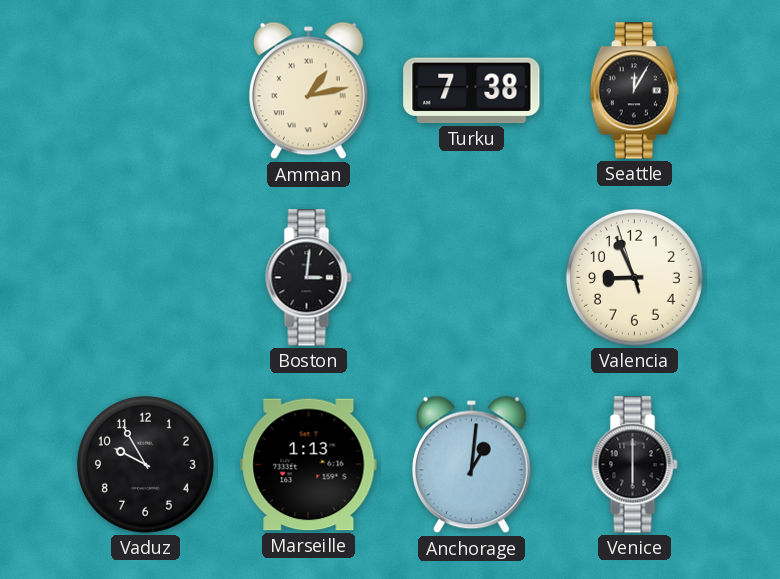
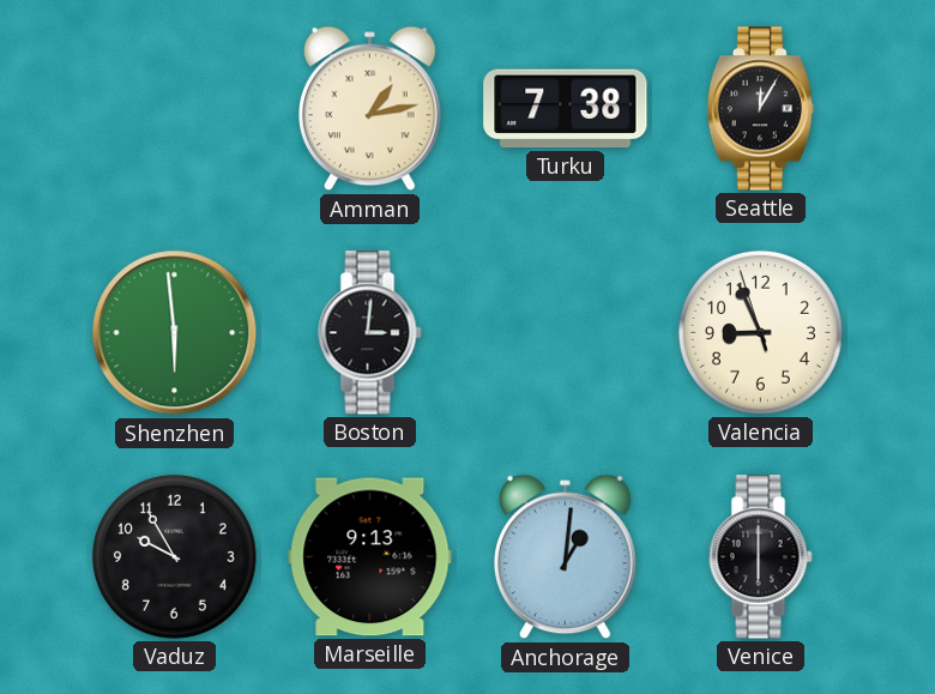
Shenzhen: none -> 5:59
Marseille: 1:13 -> 9:13
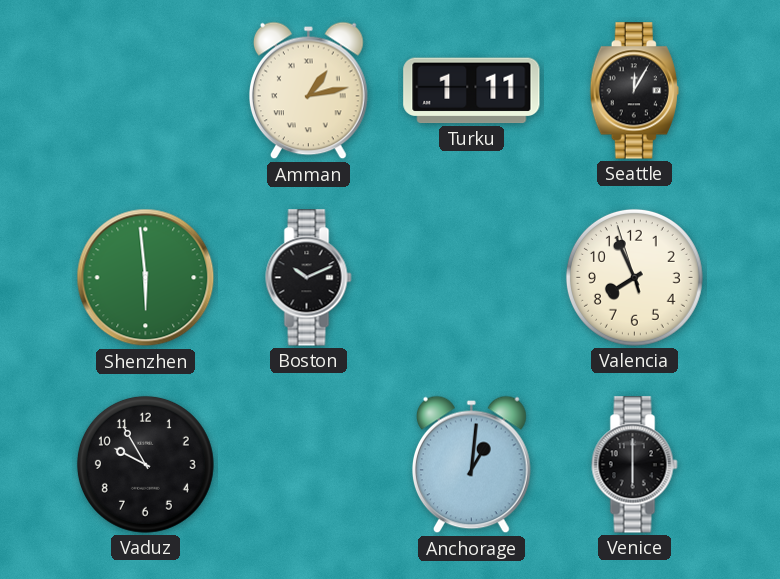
Turku: 7:38 -> 1:11
Boston: 3:01 -> 10:11
Valencia: 8:55 -> 7:55
Marseille: 9:13 -> none
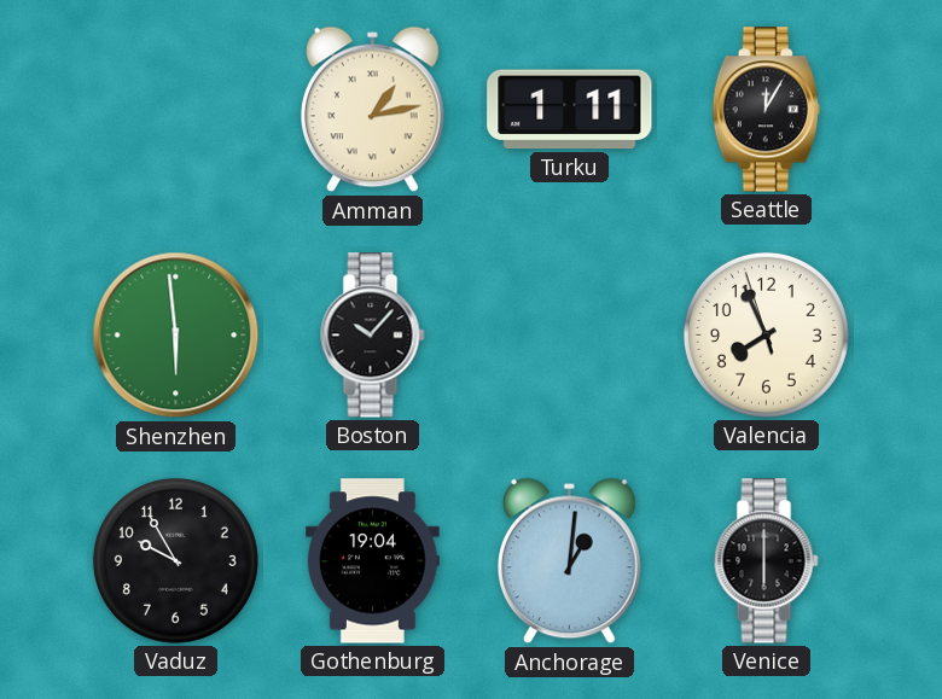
Boston: 10:11 -> 10:07
Gothenburg: none -> 19:04
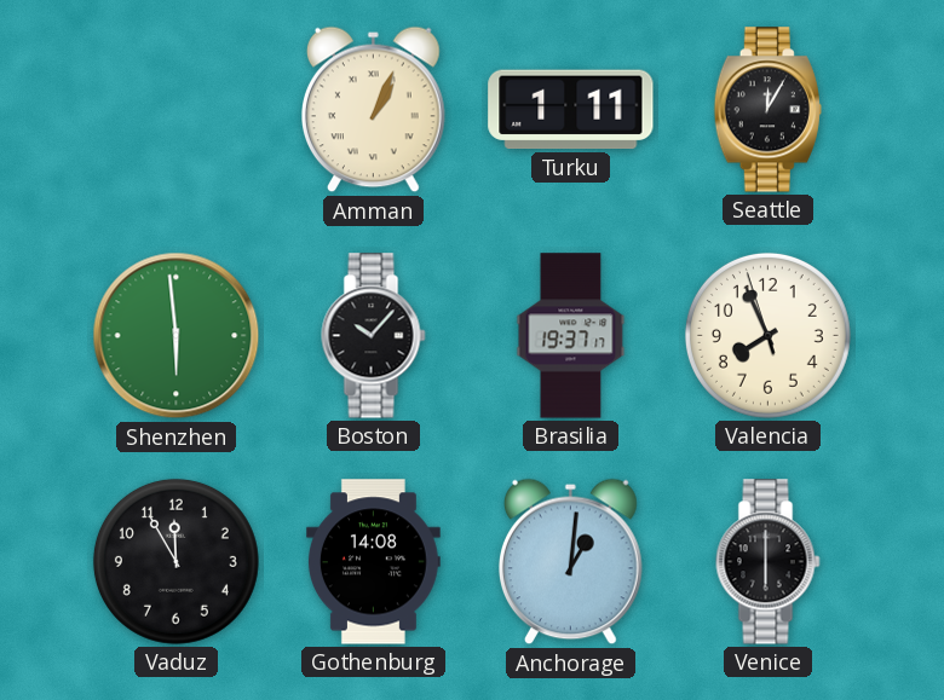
Amman: 1:13 -> 1:04
Brasilia: none -> 19:37
Vaduz: 9:55 -> 11:55
Gothenburg: 19:04 -> 14:08
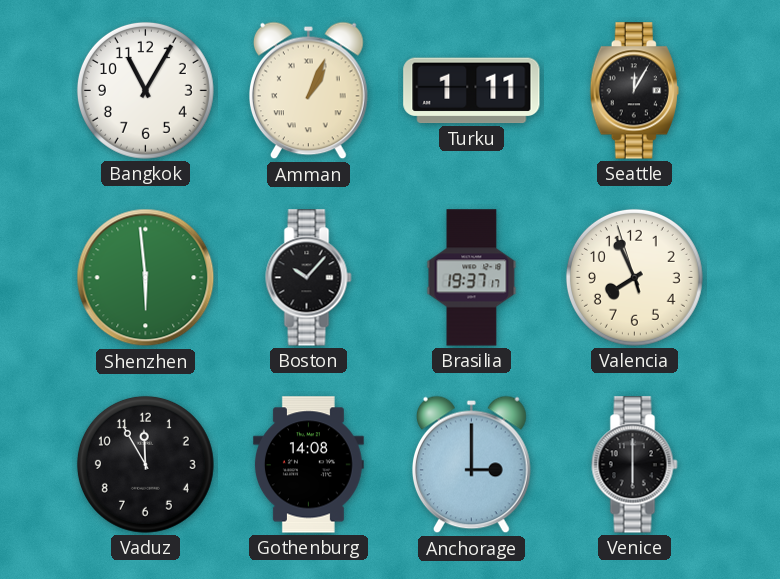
Bangkok: none -> 11:05
Anchorage: 1:01 -> 3:00
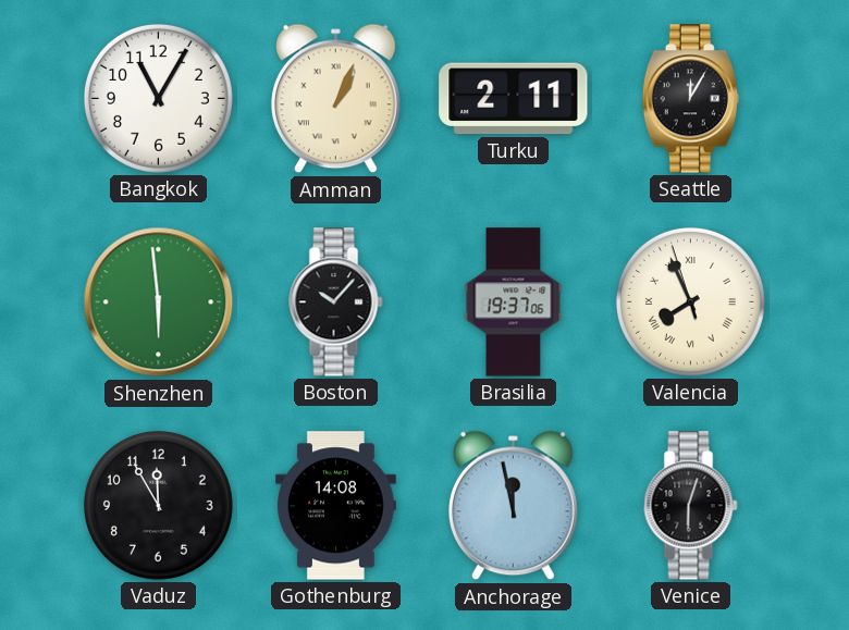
Turku: 1:11 -> 2:11
Brasilia: 19:37:17 -> 19:37:06
Valencia numerals: Arabic -> Roman
Anchorage: 3:00 -> 11:58
Venice: 6:00 -> 6:03
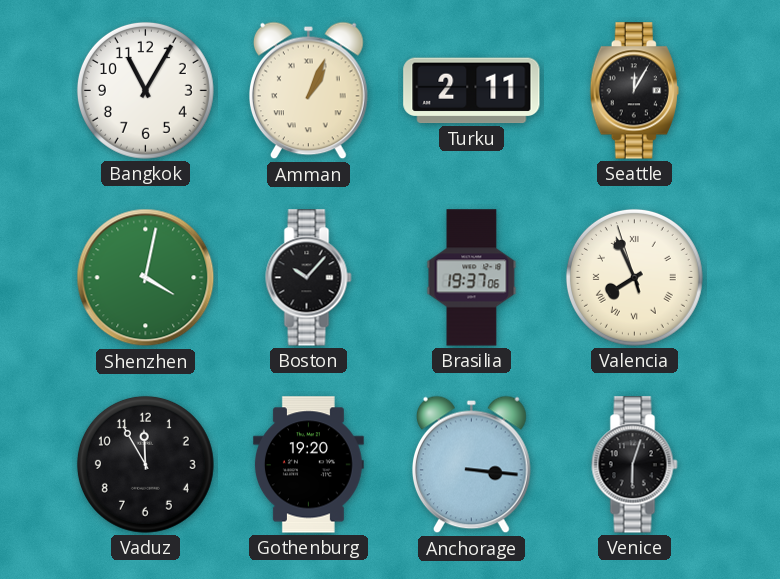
Shenzhen: 5:59 -> 4:02
Gothenburg: 14:08 -> 19:20
Anchorage: 11:58 -> 3:16
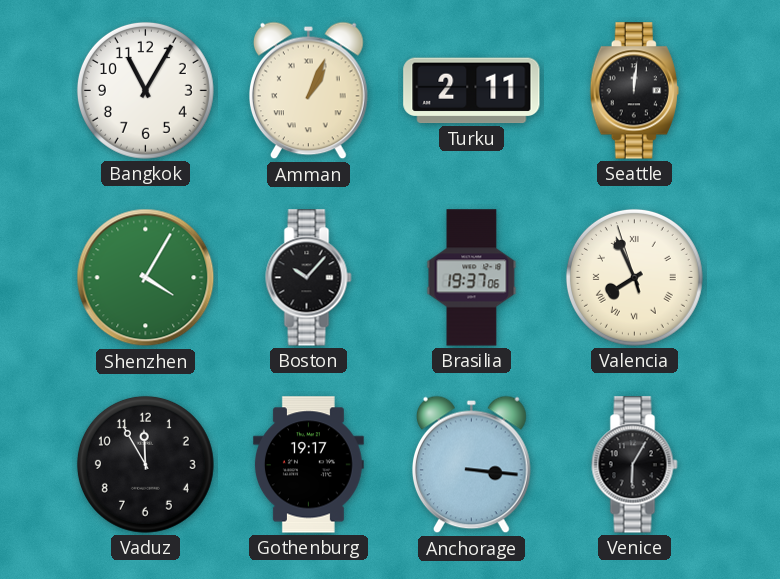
Seattle: 12:05 -> 12:01
Shenzhen: 4:02 -> 4:05
Gothenburg: 19:20 -> 19:17
Venice: 6:03 -> 6:05
